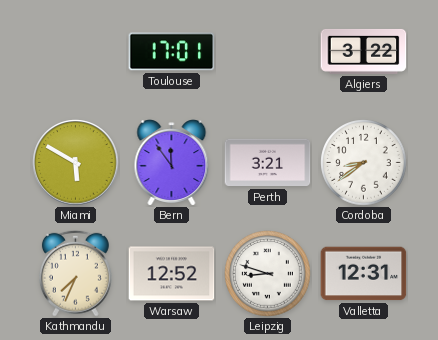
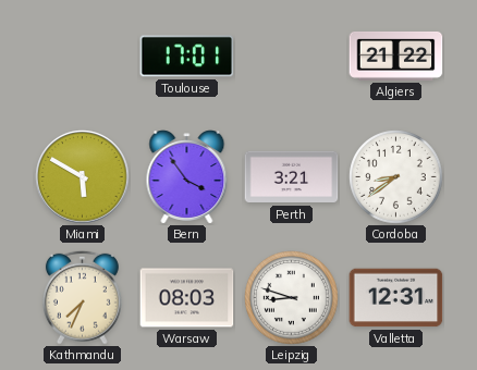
Algiers: 3:22 -> 21:22
Bern: 11:54 -> 3:54
Warsaw: 12:52 -> 08:03
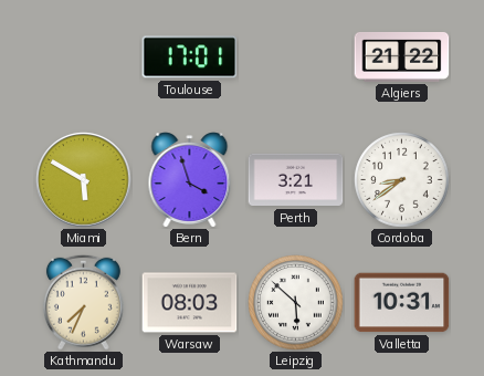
Bern: 3:54 -> 3:57
Leipzig: 8:48 -> 5:52
Valletta: 12:31 -> 10:31
